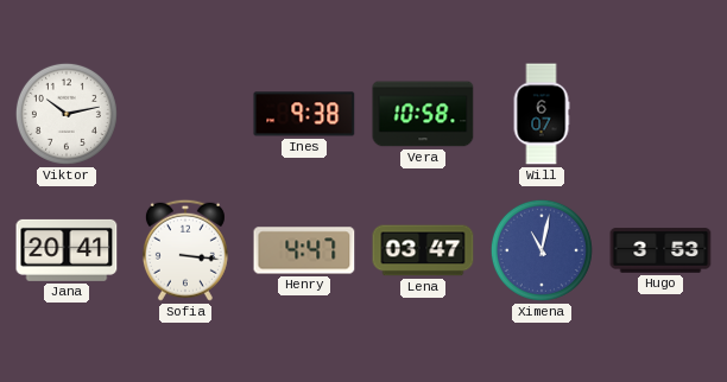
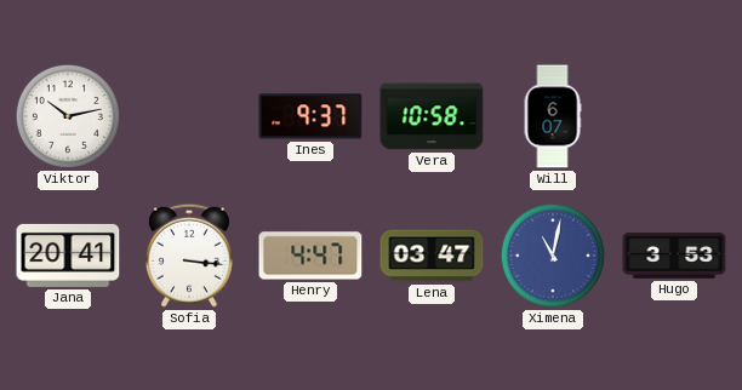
Ines: 9:38 -> 9:37
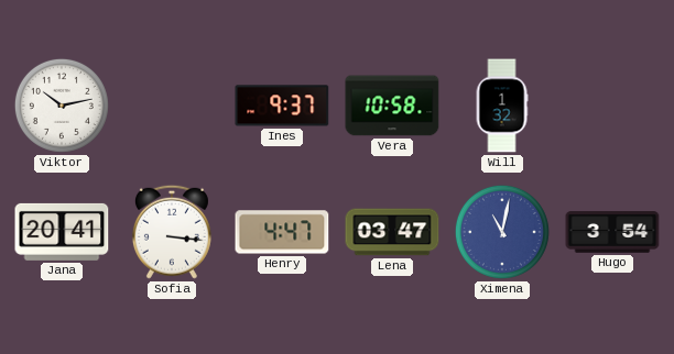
Will: 6:07 -> 1:32
Hugo: 3:53 -> 3:54
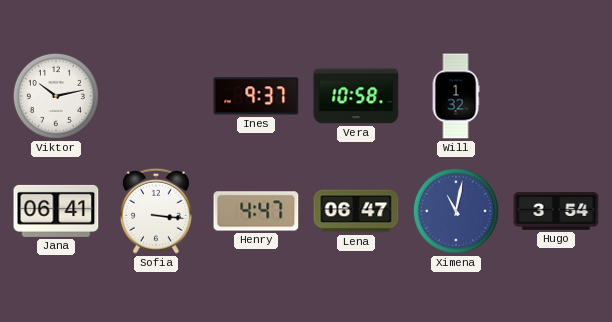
Jana: 20:41 -> 06:41
Lena: 03:47 -> 06:47
